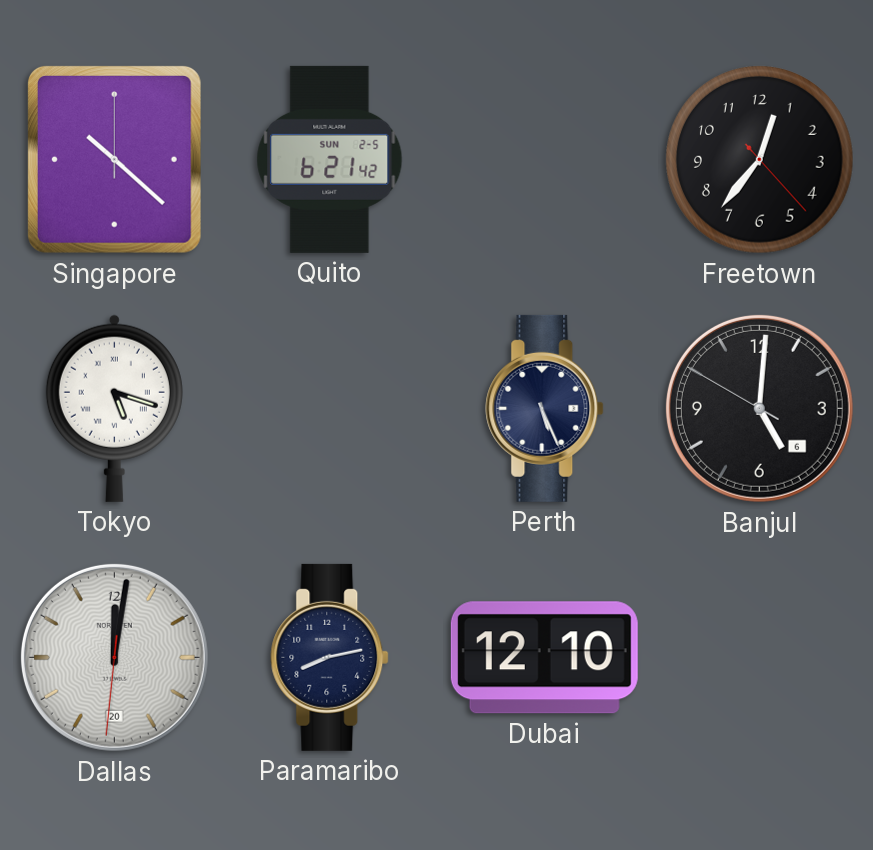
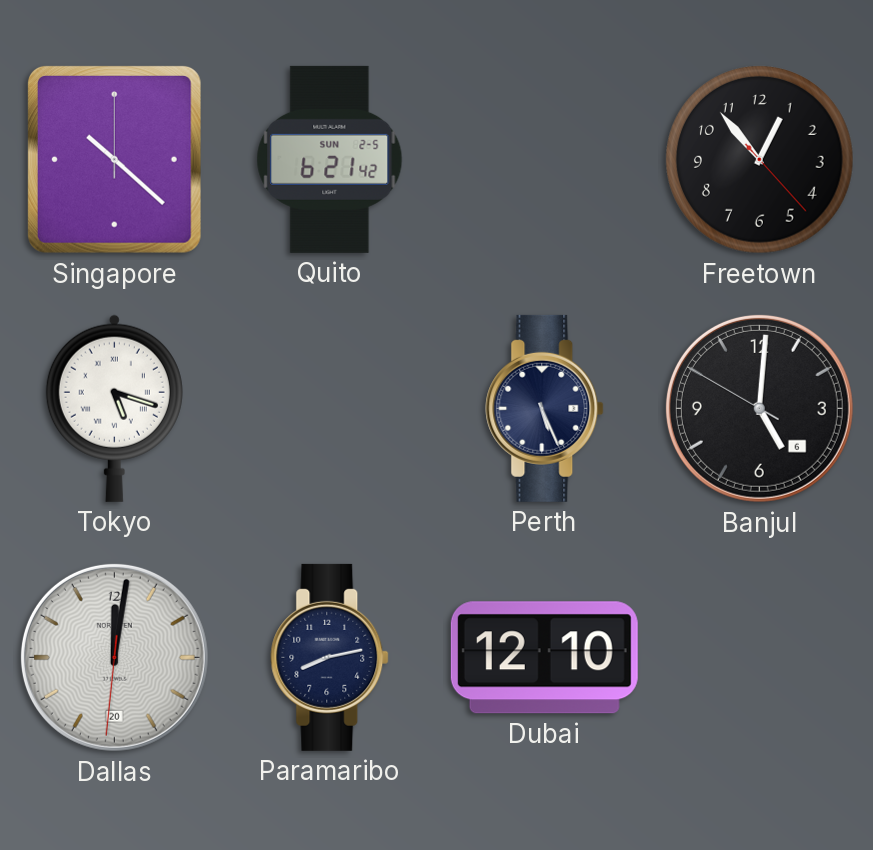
Freetown: 12:36 -> 12:53
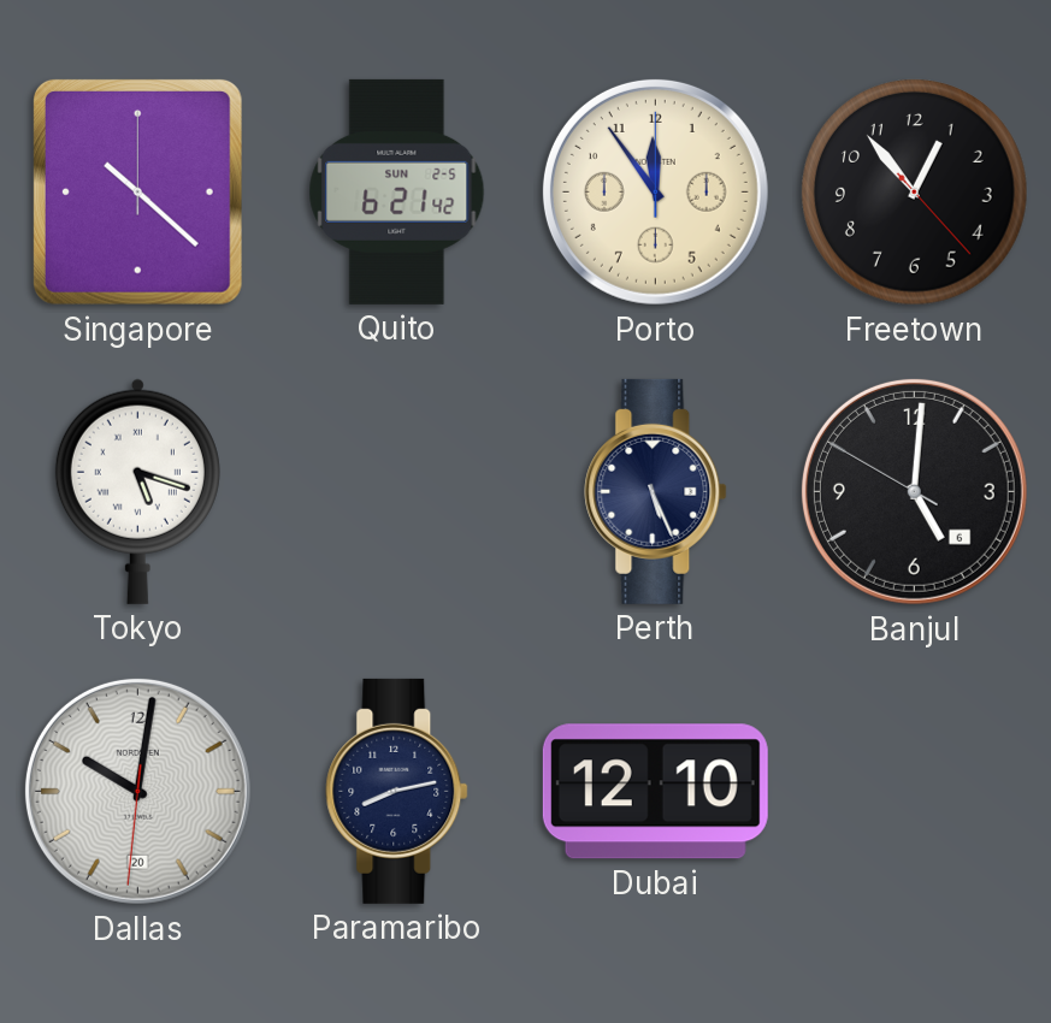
Porto: none -> 11:54
Dallas: 12:01 -> 10:01
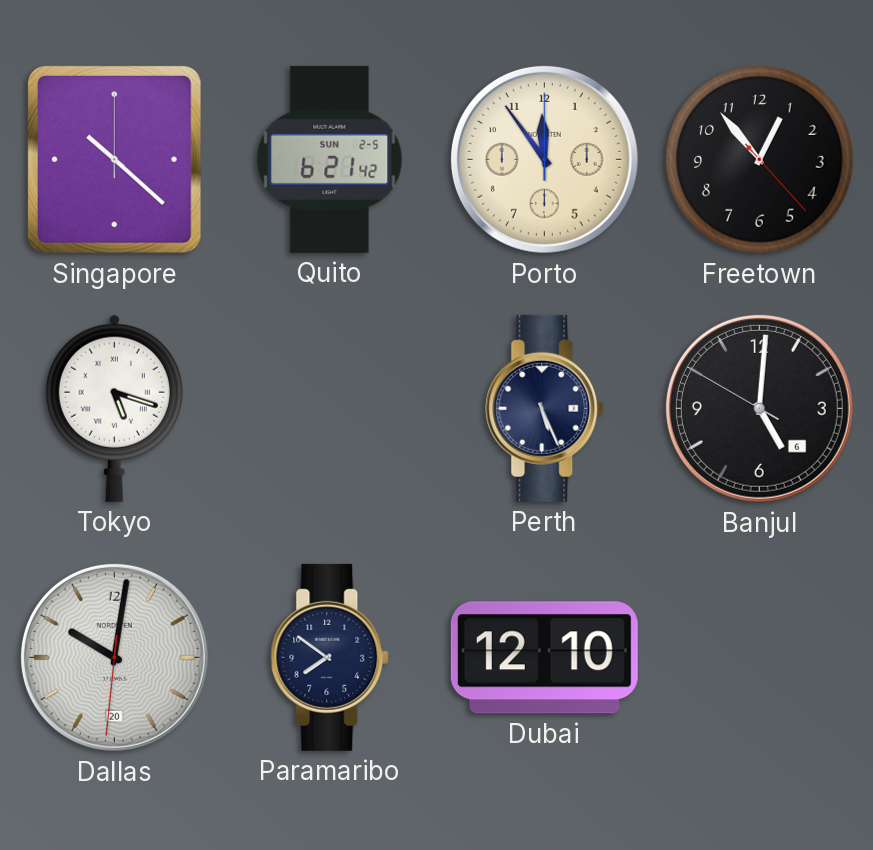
Paramaribo: 8:13 -> 7:51
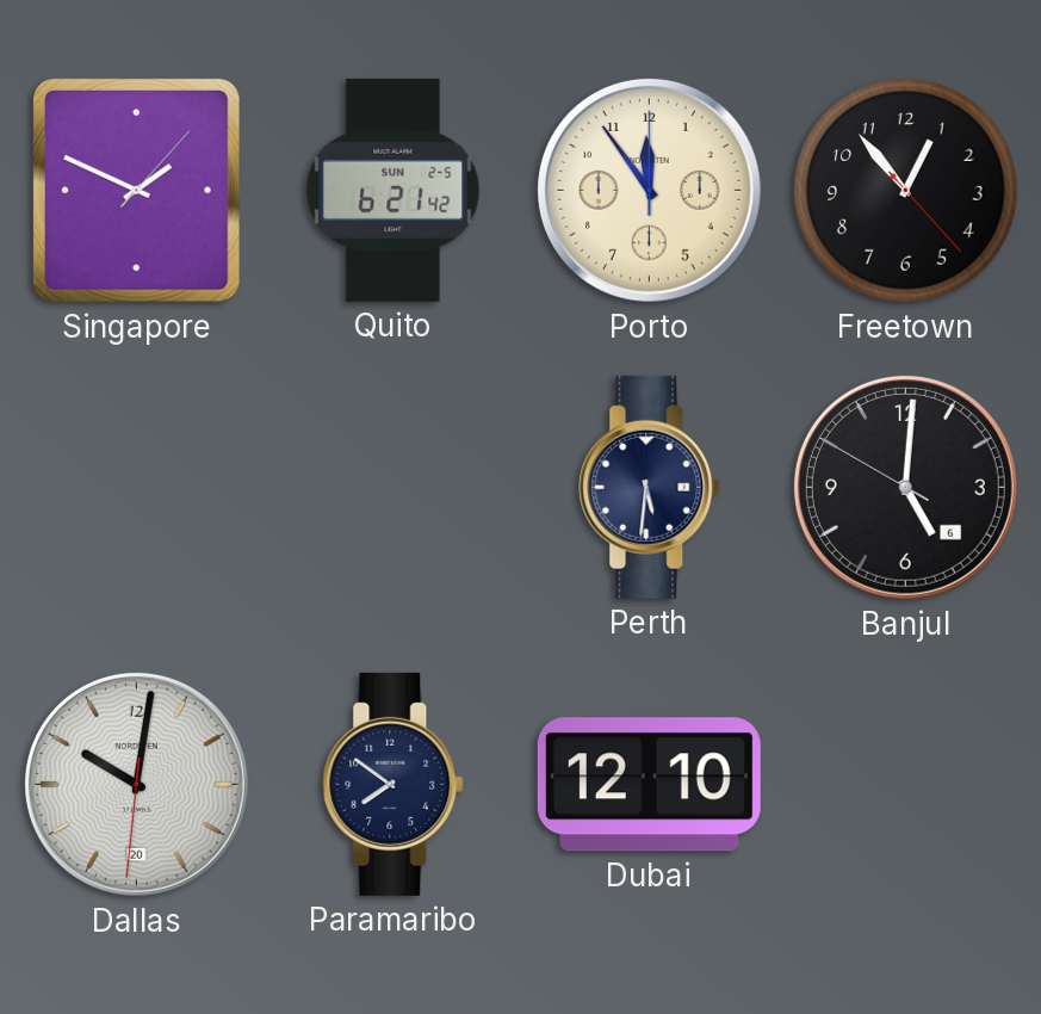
Singapore: 10:22 -> 1:49
Tokyo: 5:18 -> none
Perth: 5:26 -> 5:31
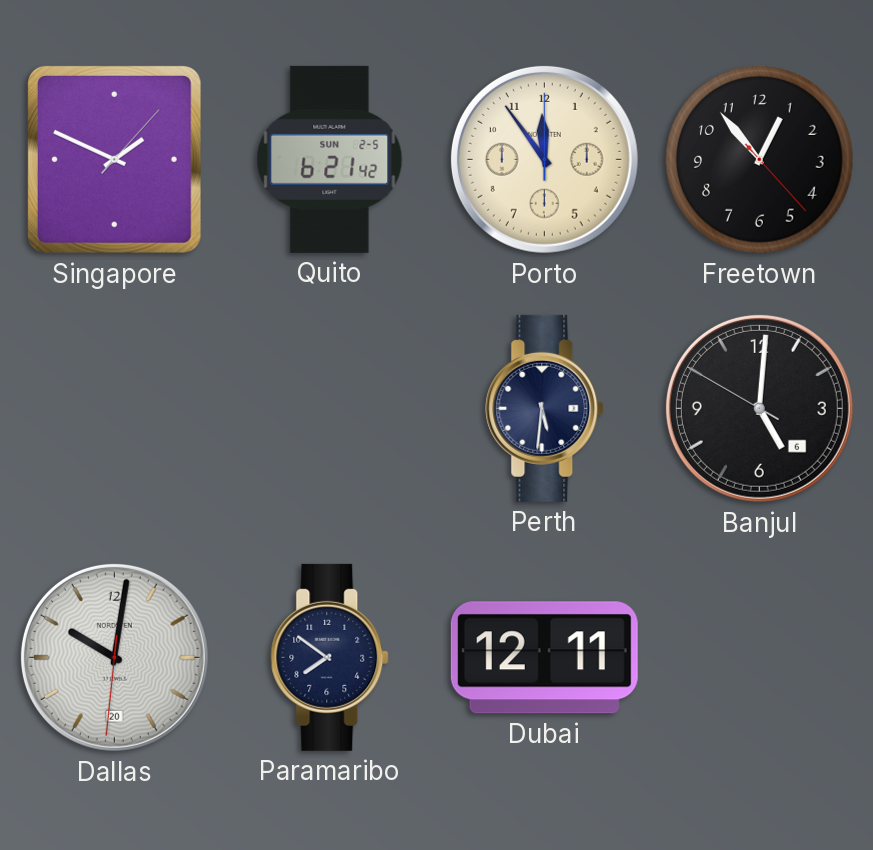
Dubai: 12:10 -> 12:11
